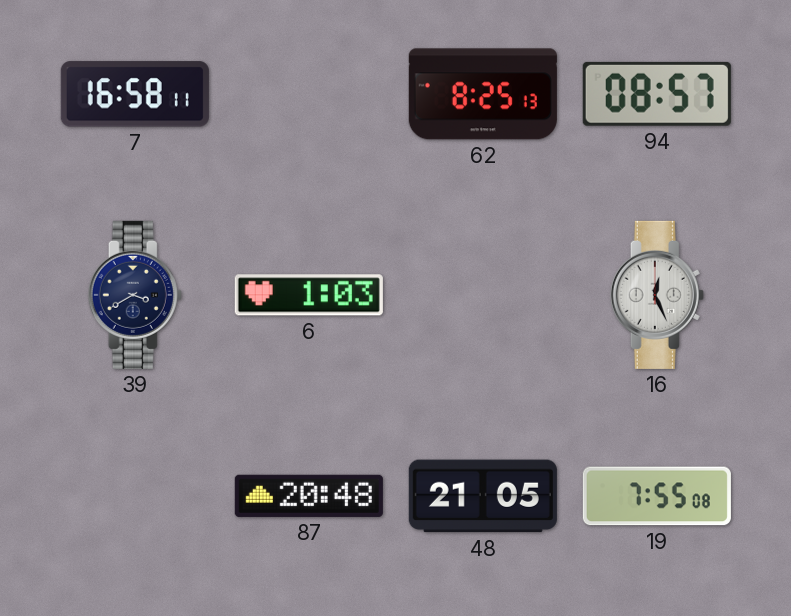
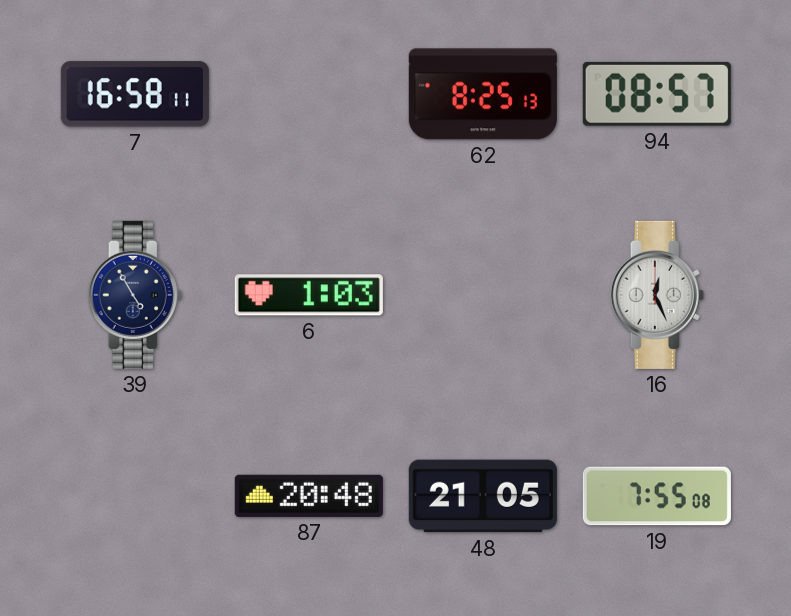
39: 3:40 -> 4:55
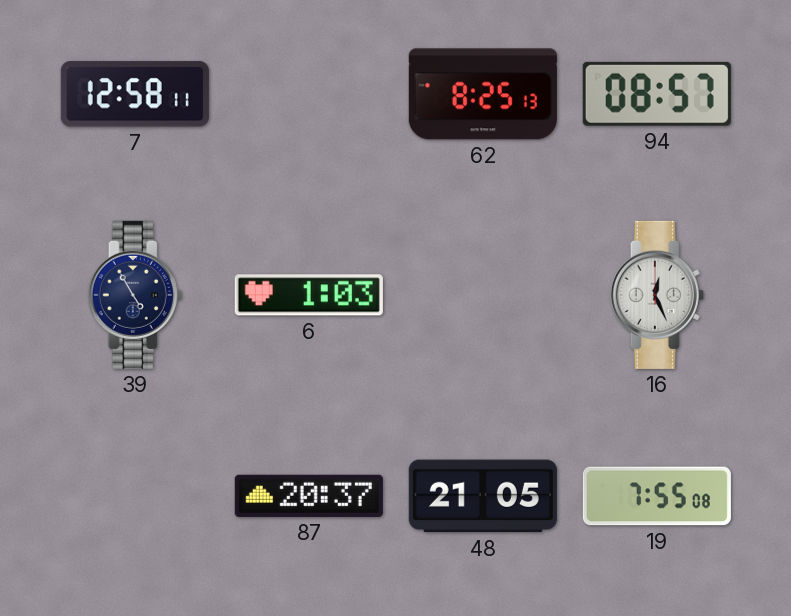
7: 16:58 -> 12:58
87: 20:48 -> 20:37
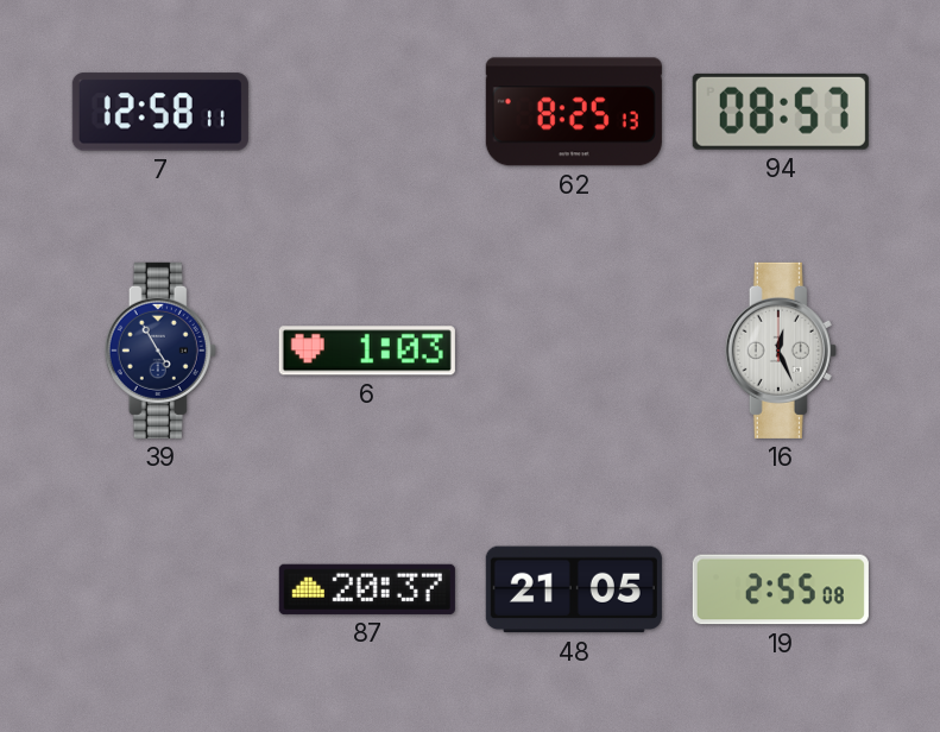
19: 7:55 -> 2:55
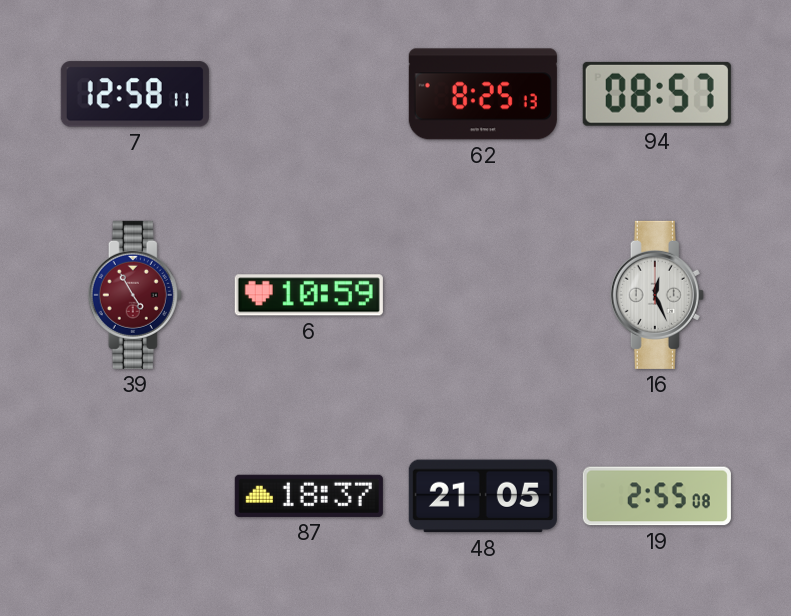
39 dial: navy -> burgundy
6: 1:03 -> 10:59
87: 20:37 -> 18:37
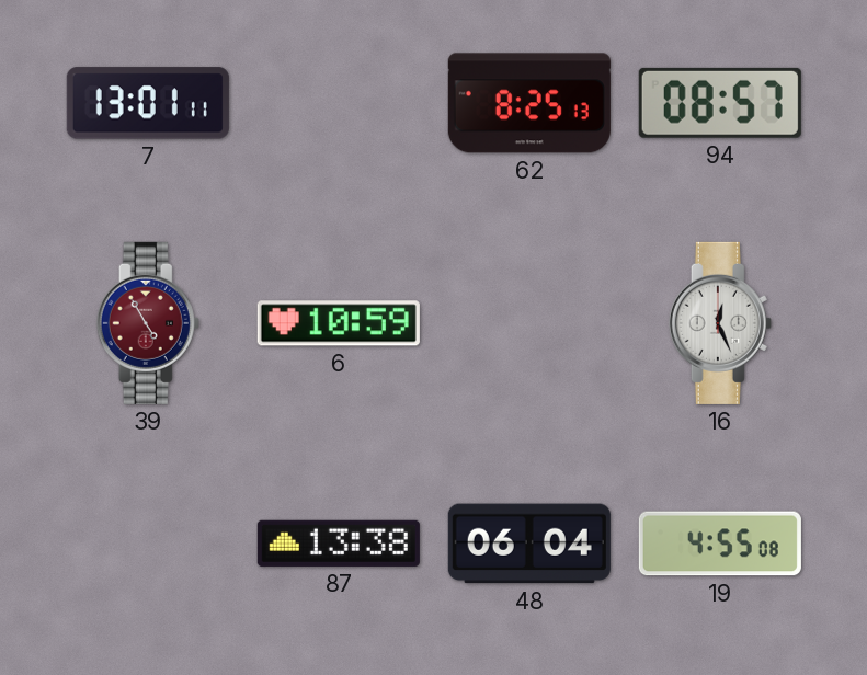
7: 12:58 -> 13:01
87: 18:37 -> 13:38
48: 21:05 -> 06:04
19: 2:55 -> 4:55
